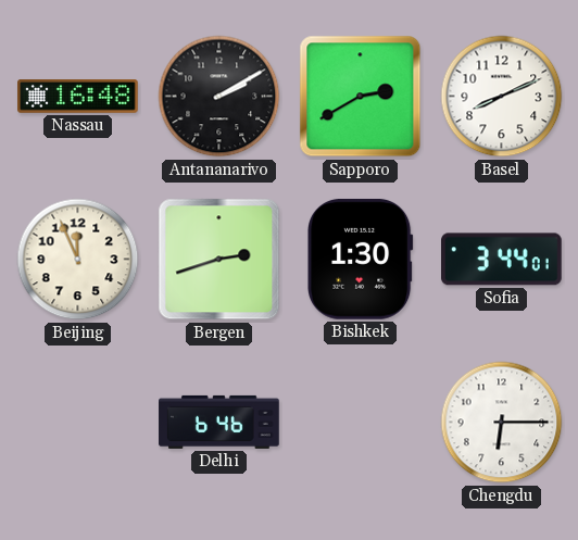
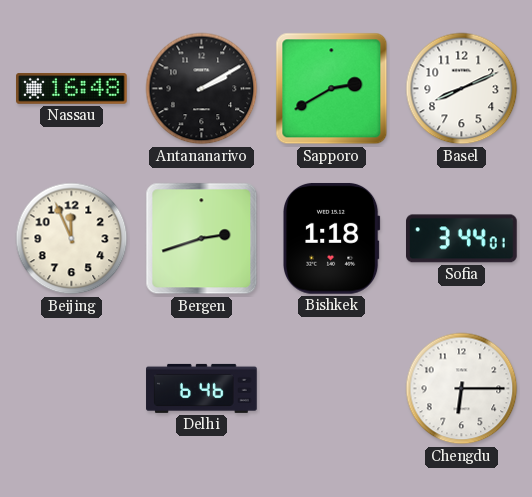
Bishkek: 1:30 -> 1:18
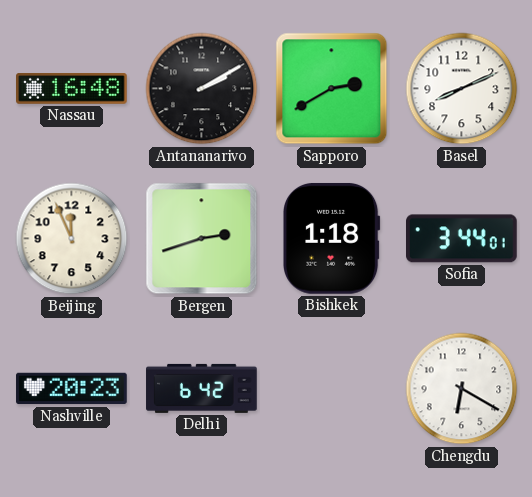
Nashville: none -> 20:23
Delhi: 6:46 -> 6:42
Chengdu: 6:15 -> 6:20
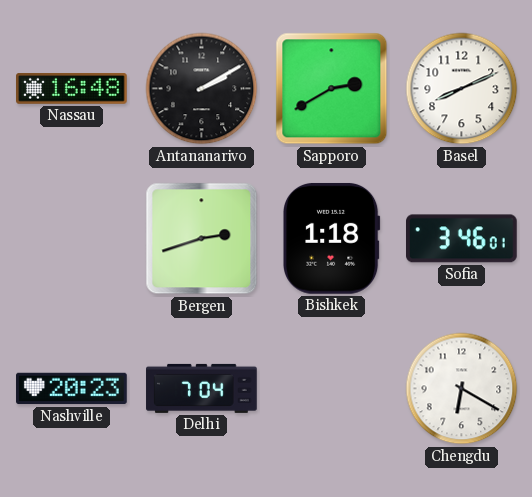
Beijing: 11:56 -> none
Sofia: 3:44 -> 3:46
Delhi: 6:42 -> 7:04
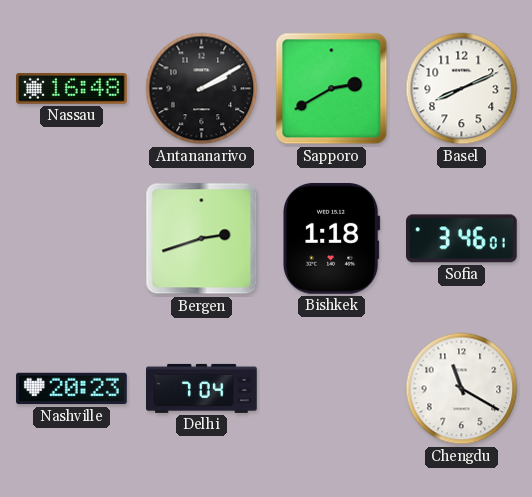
Chengdu: 6:20 -> 11:20
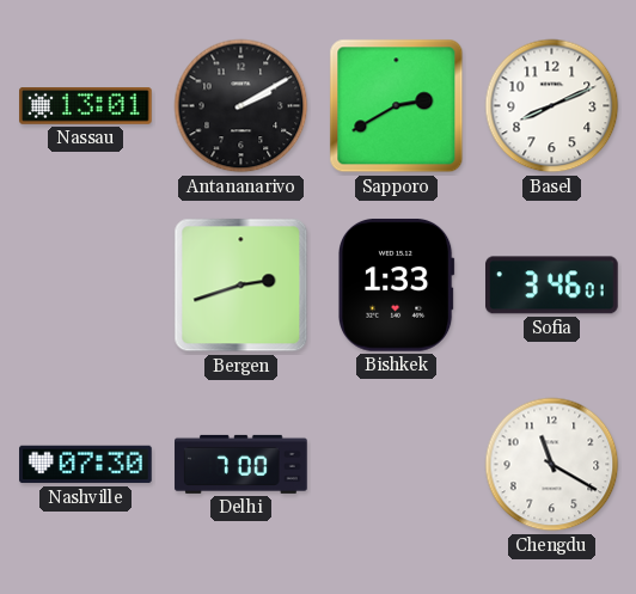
Nassau: 16:48 -> 13:01
Bishkek: 1:18 -> 1:33
Nashville: 20:23 -> 07:30
Delhi: 7:04 -> 7:00
